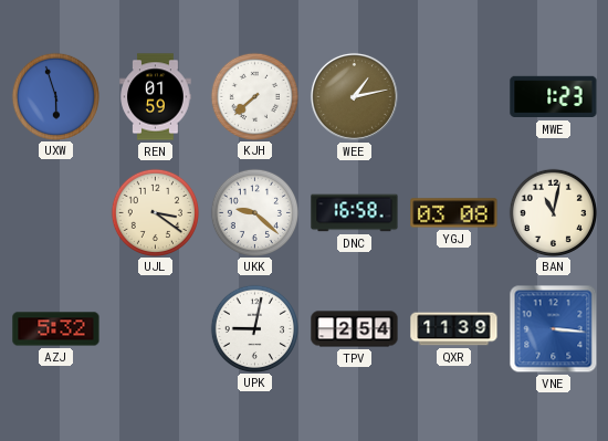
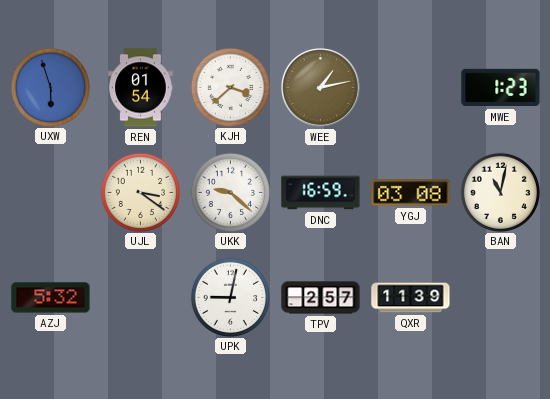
REN: 01:59 -> 01:54
KJH: 7:38 -> 3:38
DNC: 16:58 -> 16:59
TPV: 2:54 -> 2:57
VNE: 3:16 -> none
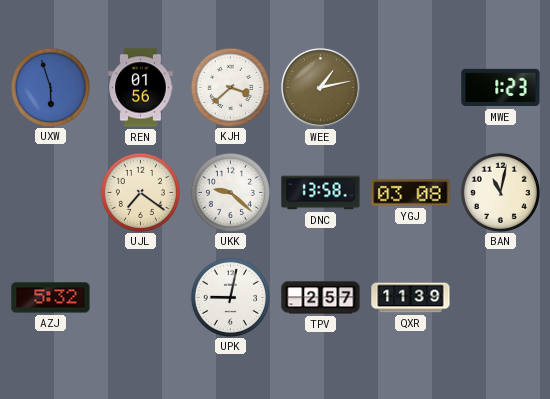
REN: 01:54 -> 01:56
UJL: 3:21 -> 7:21
DNC: 16:59 -> 13:58
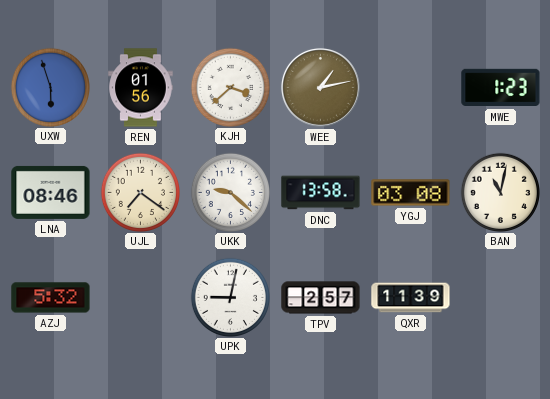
LNA: none -> 08:46
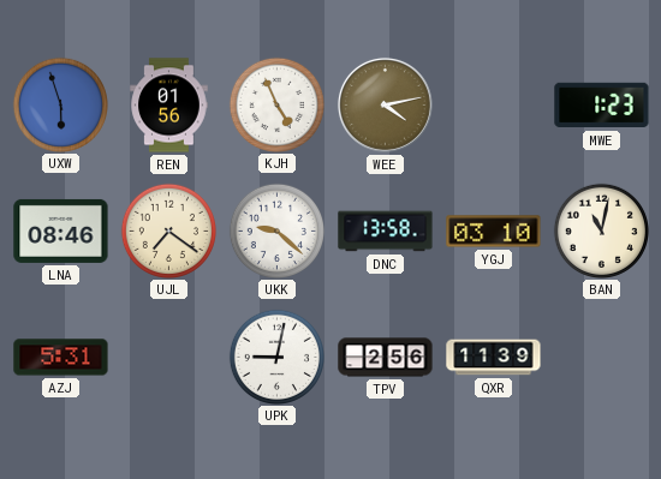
KJH: 3:38 -> 4:56
WEE: 1:13 -> 4:13
YGJ: 03:08 -> 03:10
AZJ: 5:32 -> 5:31
TPV: 2:57 -> 2:56
